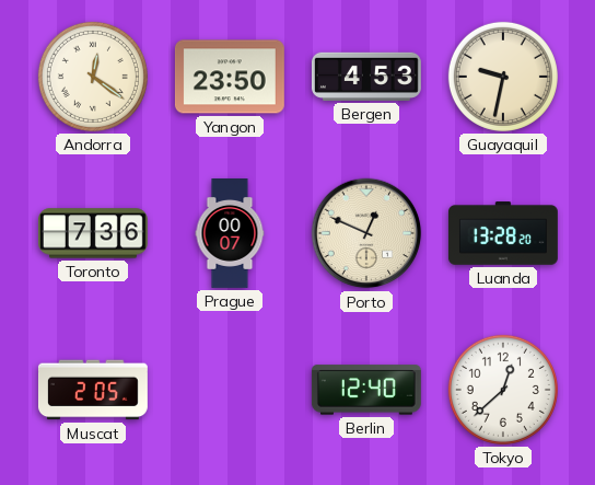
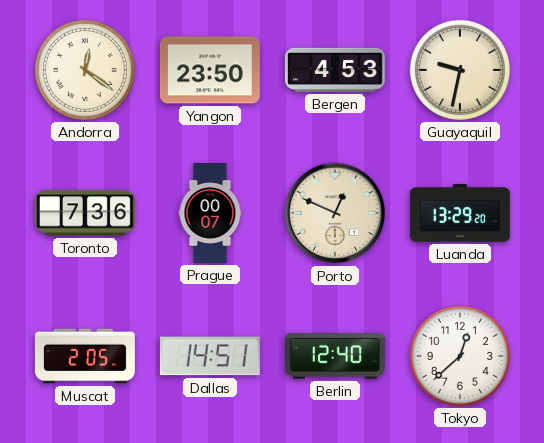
Luanda: 13:28 -> 13:29
Dallas: none -> 14:51
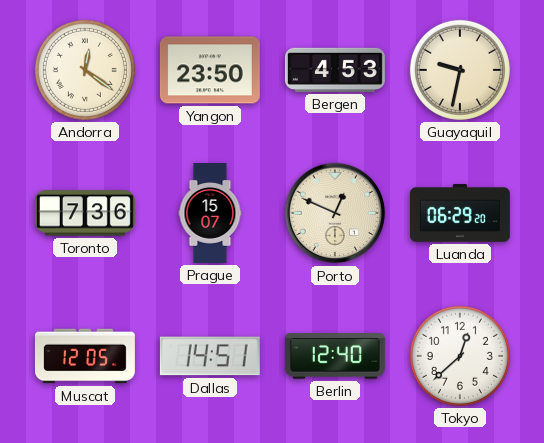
Prague: 00:07 -> 15:07
Luanda: 13:29 -> 06:29
Muscat: 2:05 -> 12:05
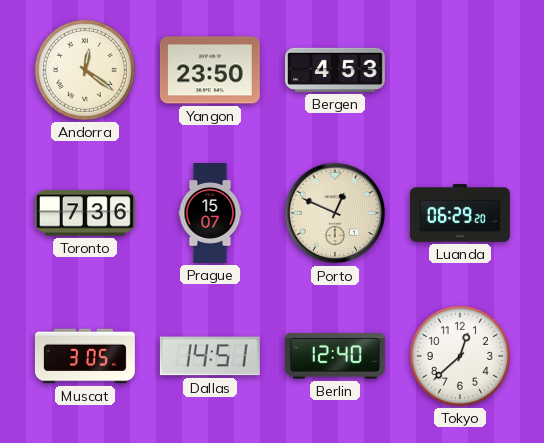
Guayaquil: 9:32 -> none
Muscat: 12:05 -> 3:05
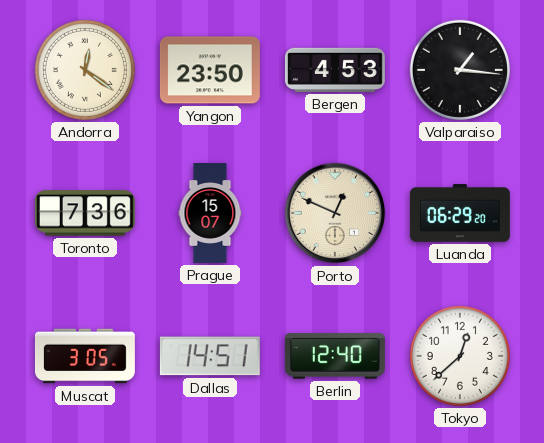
Valparaiso: none -> 1:16
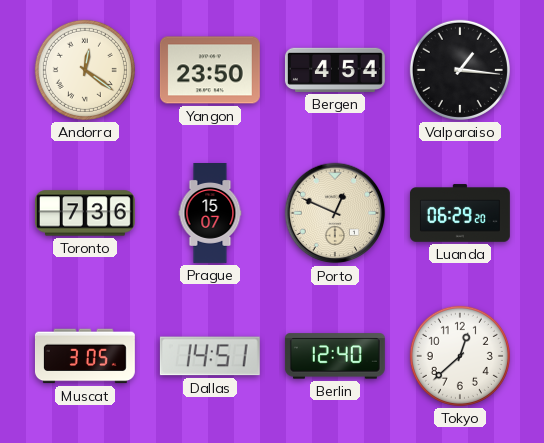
Bergen: 4:53 -> 4:54
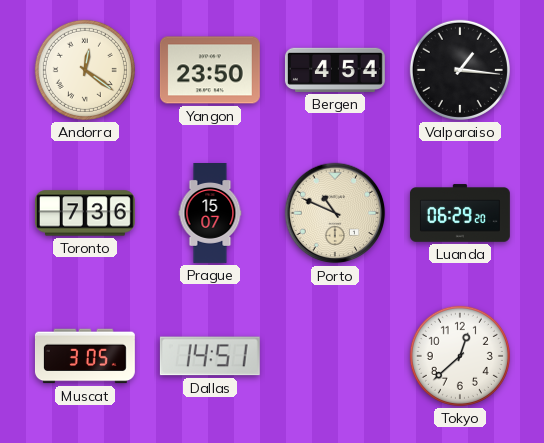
Porto: 12:49 -> 10:49
Berlin: 12:40 -> none
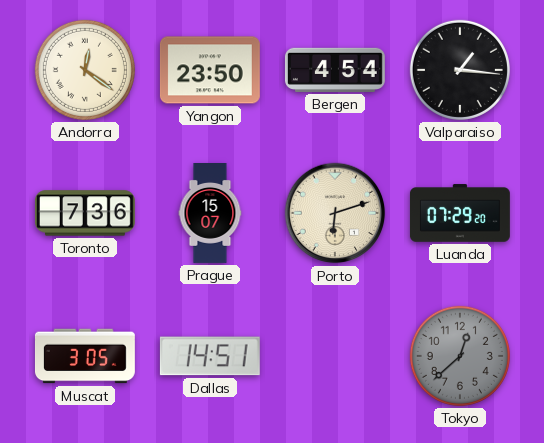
Porto: 10:49 -> 6:12
Luanda: 06:29 -> 07:29
Tokyo dial: white -> grey
